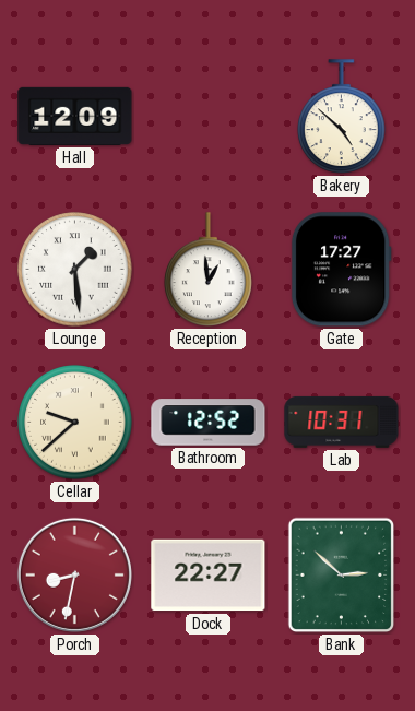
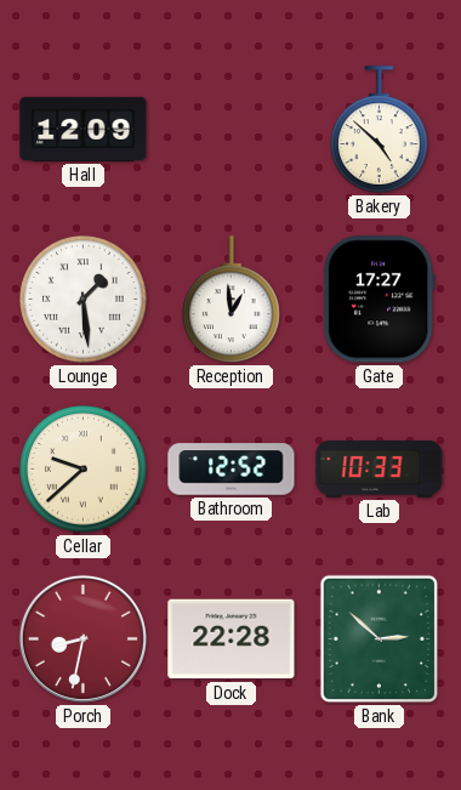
Lab: 10:31 -> 10:33
Dock: 22:27 -> 22:28
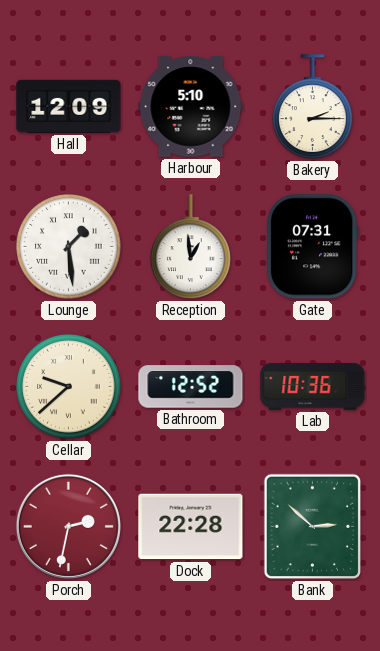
Harbour: none -> 5:10
Bakery: 4:52 -> 2:15
Gate: 17:27 -> 07:31
Lab: 10:33 -> 10:36
Porch: 8:32 -> 2:32
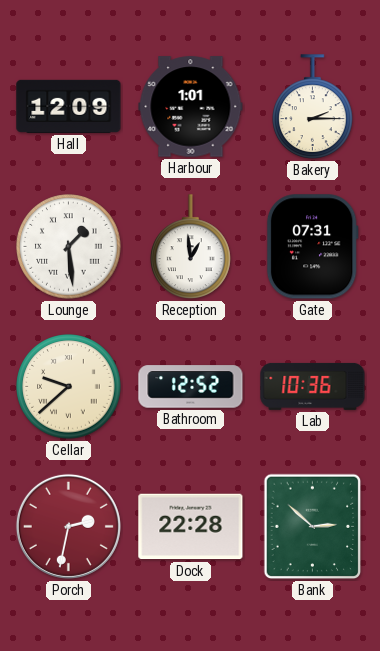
Harbour: 5:10 -> 1:01
